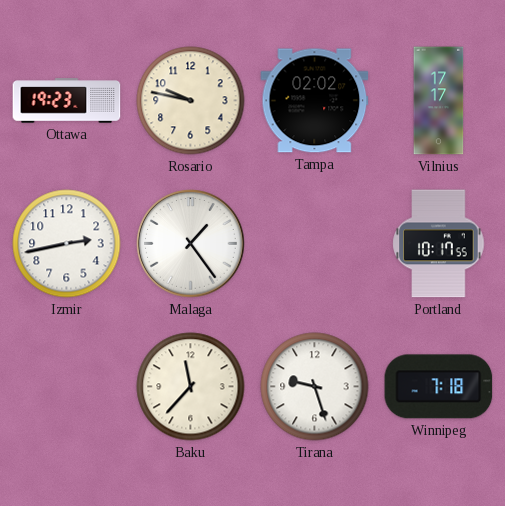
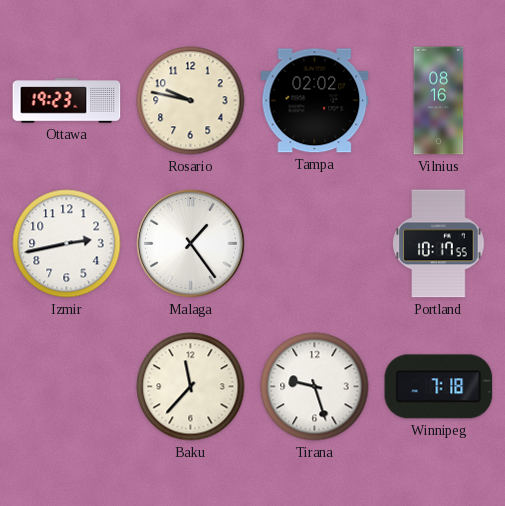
Vilnius: 17:17 -> 08:16
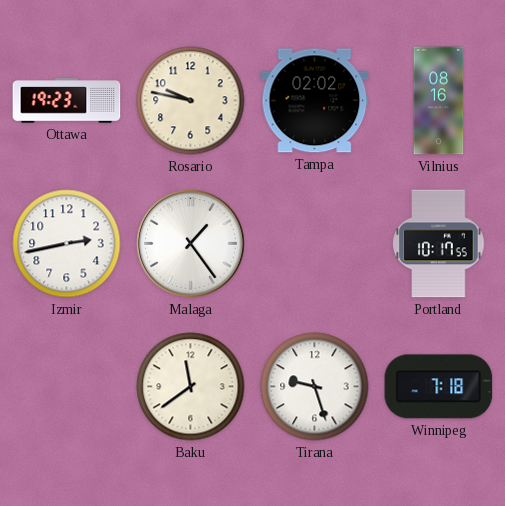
Baku: 11:37 -> 11:39
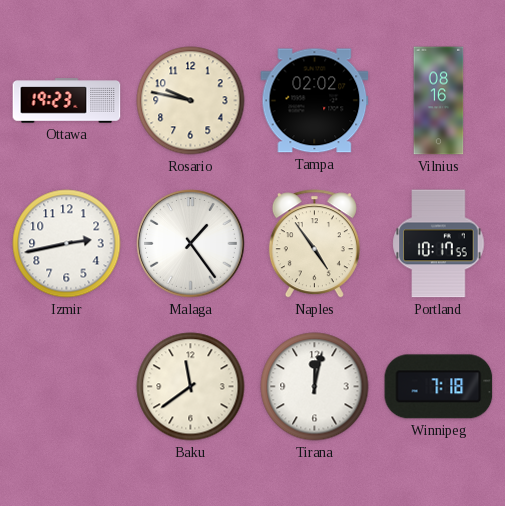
Naples: none -> 4:54
Tirana: 9:27 -> 12:02
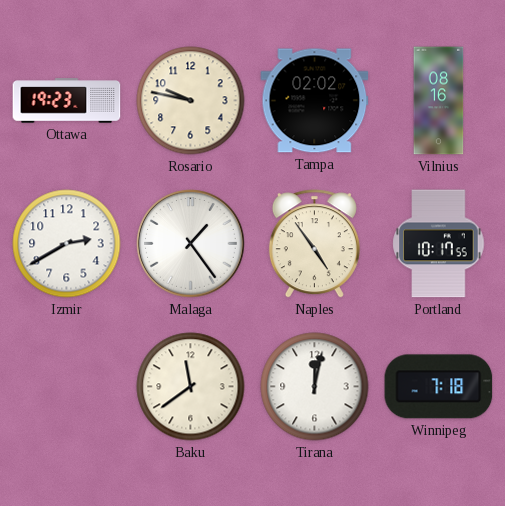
Izmir: 2:43 -> 2:40
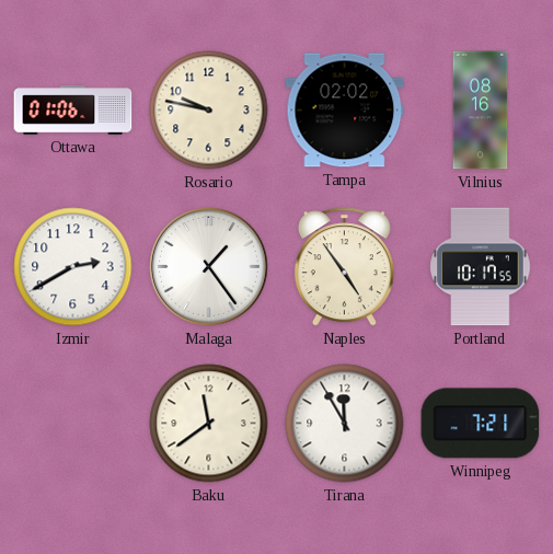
Ottawa: 19:23 -> 01:06
Tirana: 12:02 -> 11:55
Winnipeg: 7:18 -> 7:21
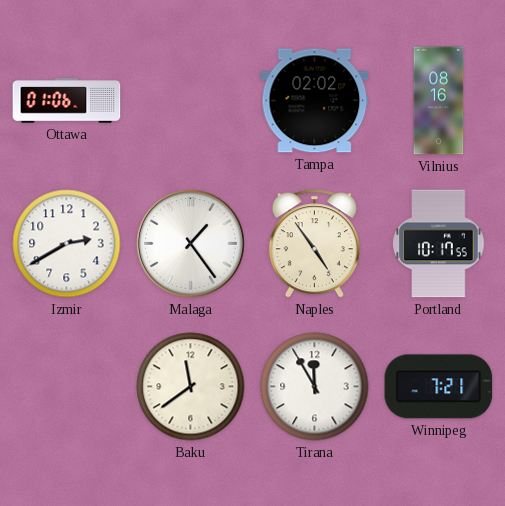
Rosario: 9:47 -> none
